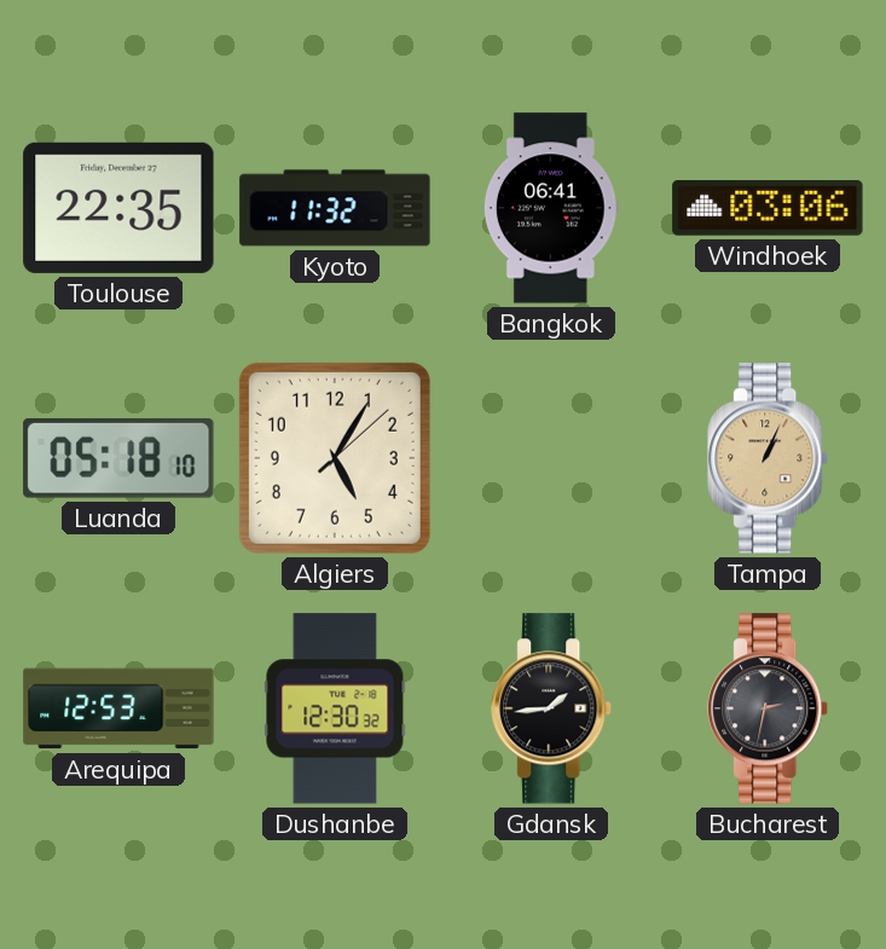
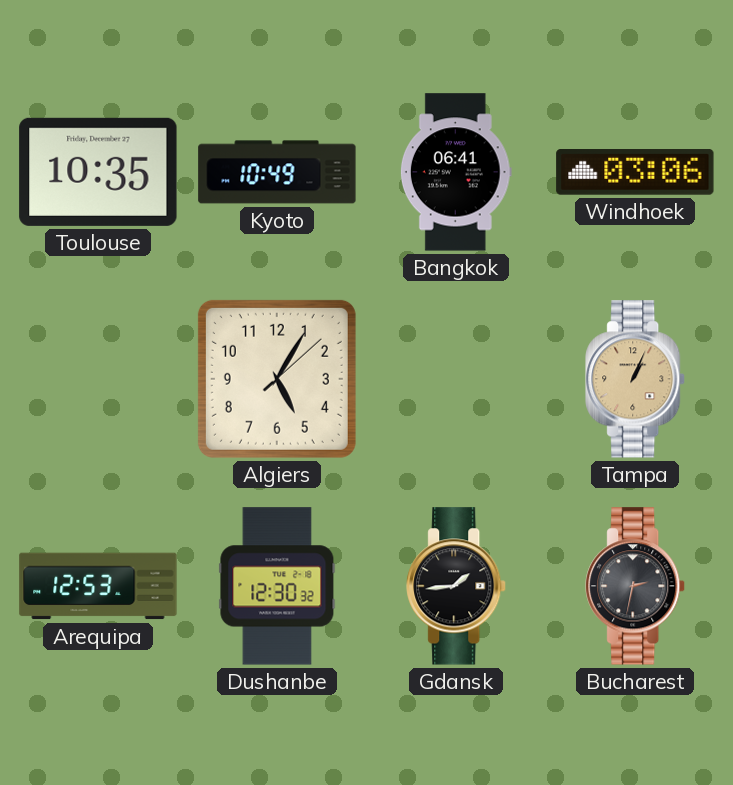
Toulouse: 22:35 -> 10:35
Kyoto: 11:32 -> 10:49
Luanda: 05:18 -> none
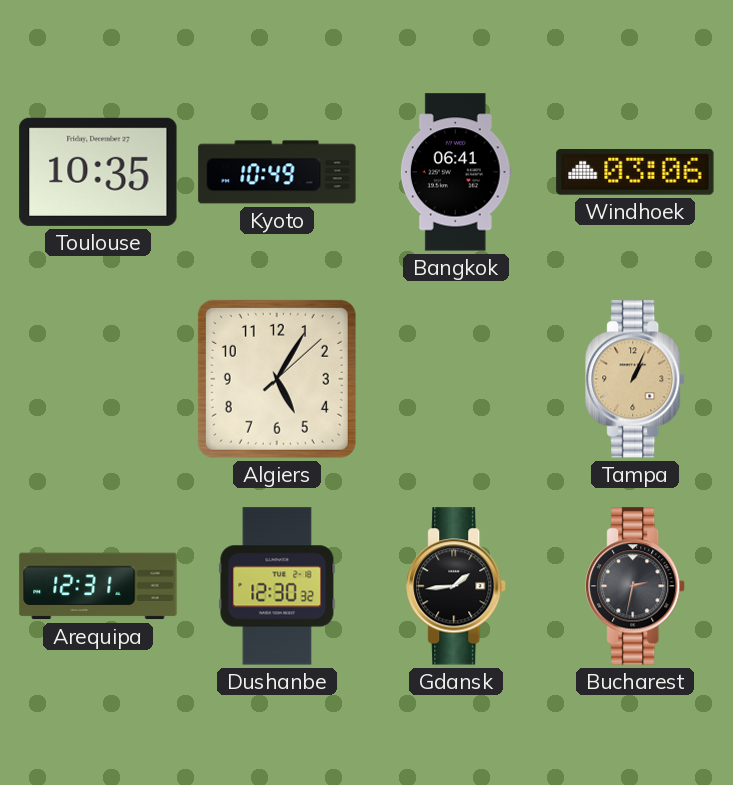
Arequipa: 12:53 -> 12:31
